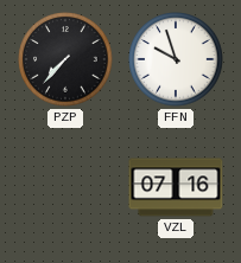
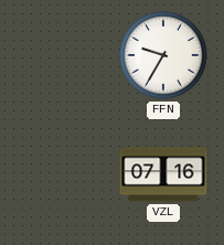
PZP: 7:37 -> none
FFN: 9:57 -> 9:35
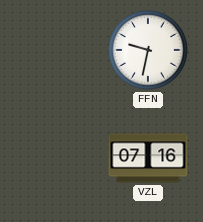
FFN: 9:35 -> 9:32
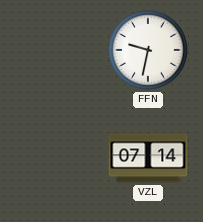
VZL: 07:16 -> 07:14
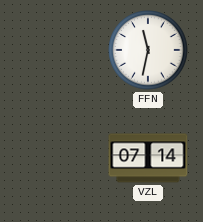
FFN: 9:32 -> 11:32
